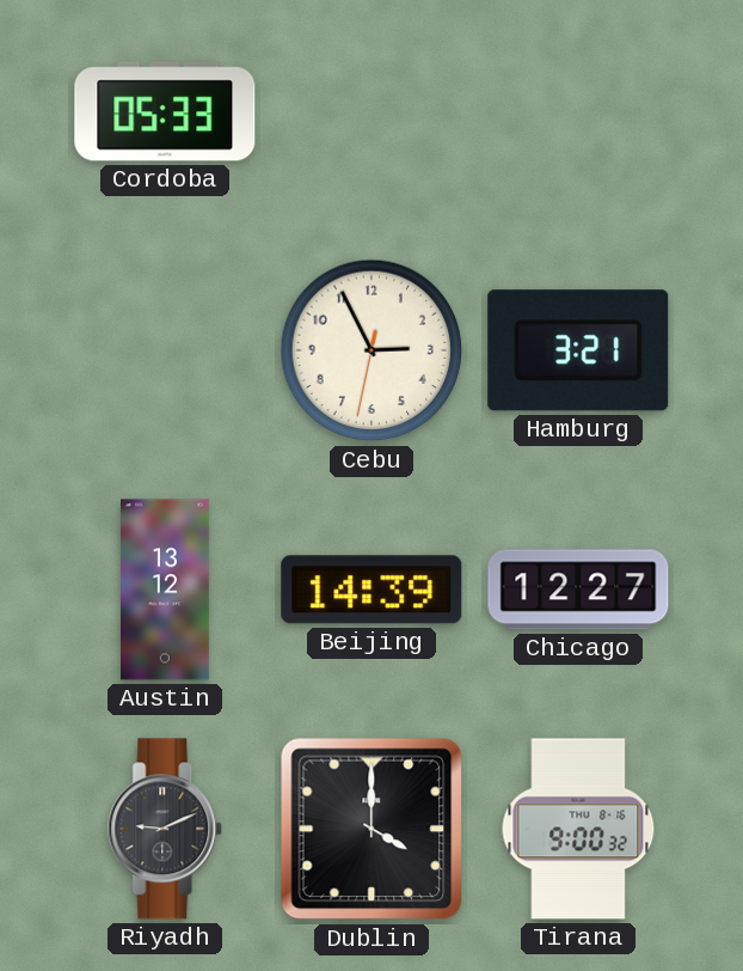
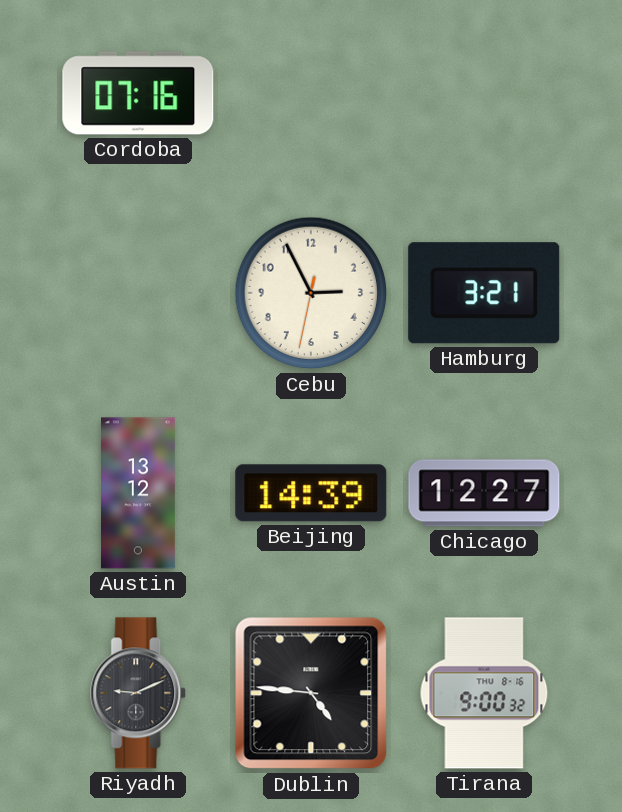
Cordoba: 05:33 -> 07:16
Dublin: 4:00 -> 4:46
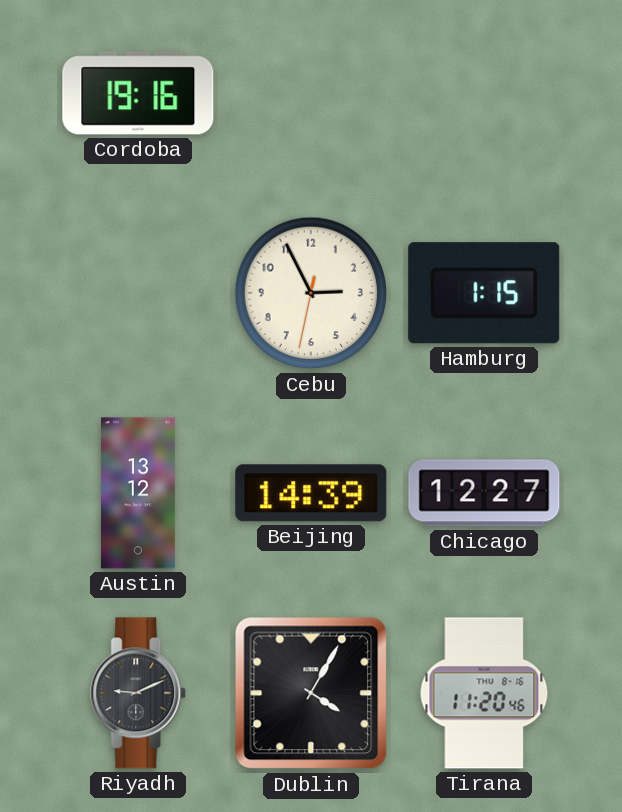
Cordoba: 07:16 -> 19:16
Hamburg: 3:21 -> 1:15
Dublin: 4:46 -> 4:05
Tirana: 9:00 -> 11:20
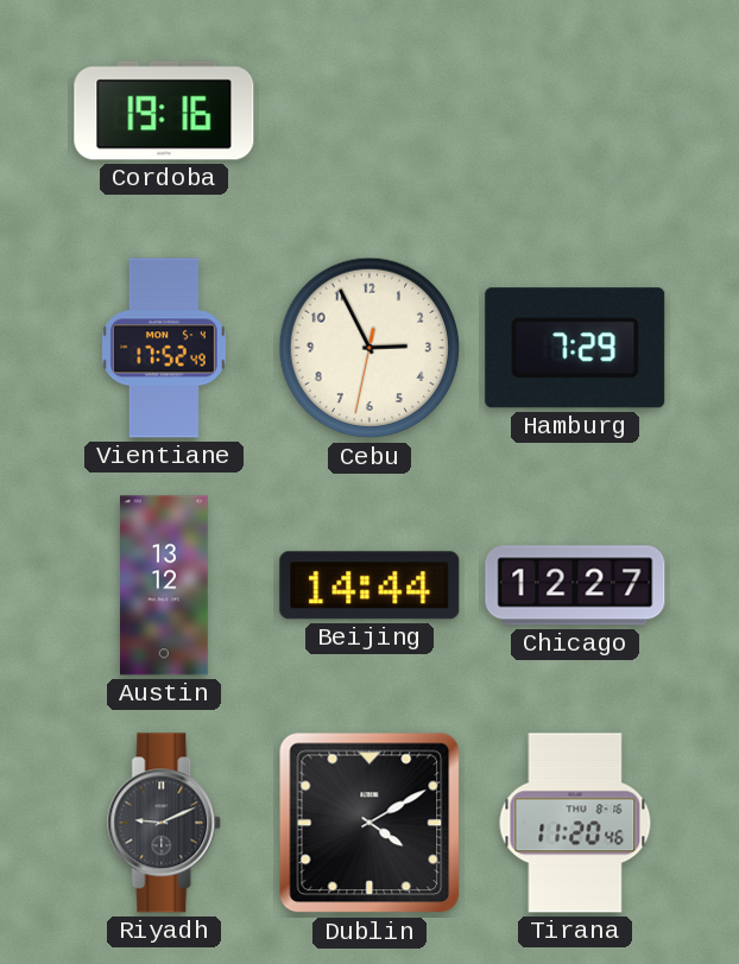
Vientiane: none -> 17:52
Hamburg: 1:15 -> 7:29
Beijing: 14:39 -> 14:44
Dublin: 4:05 -> 4:10
